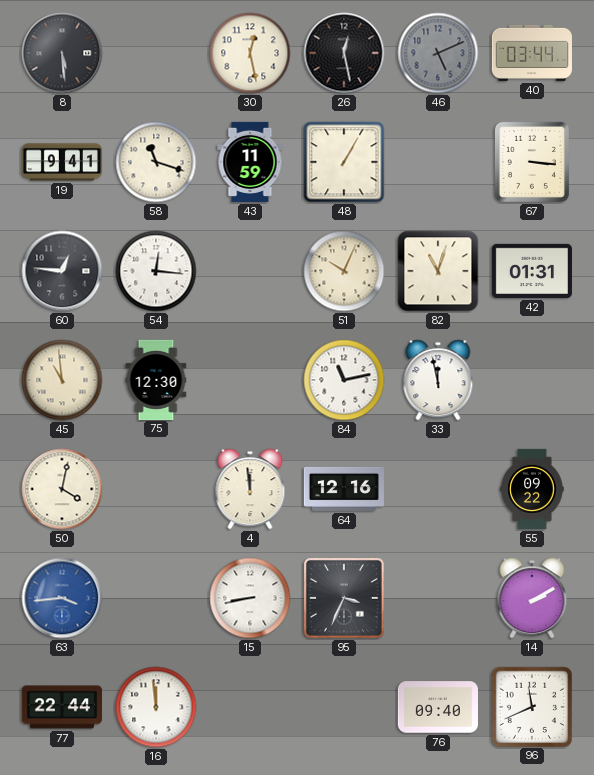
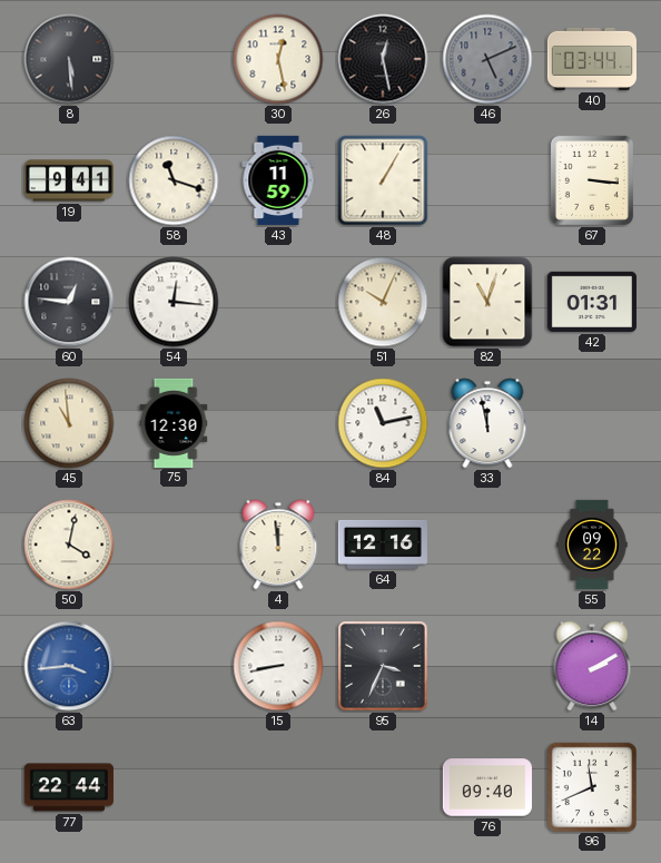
16: 11:59 -> none
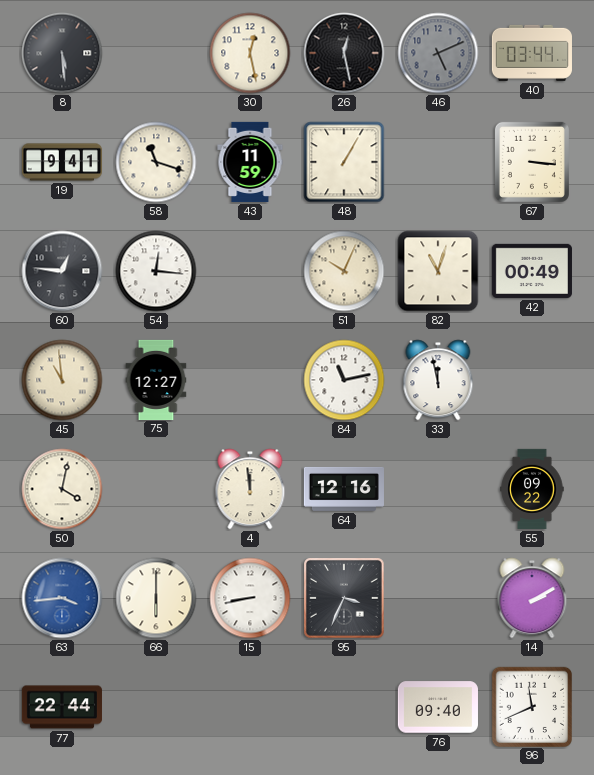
42: 01:31 -> 00:49
75: 12:30 -> 12:27
66: none -> 6:00
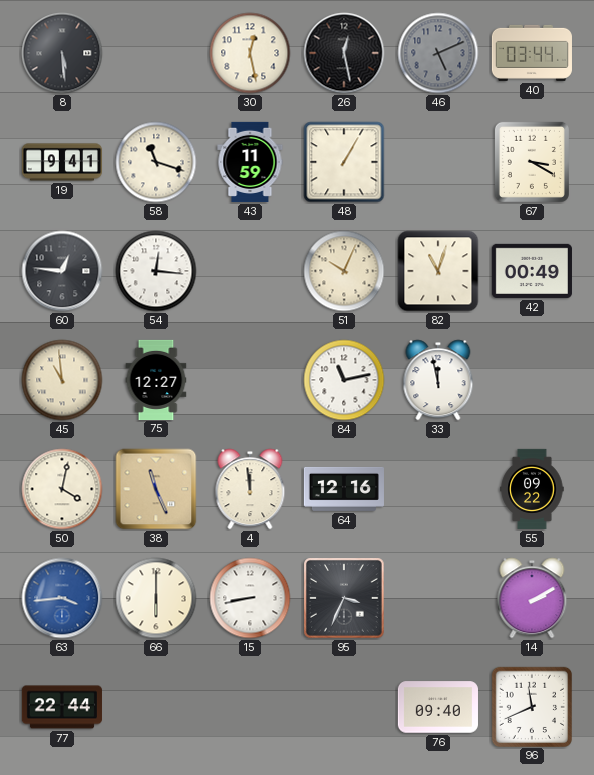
67: 3:16 -> 3:20
38: none -> 11:26
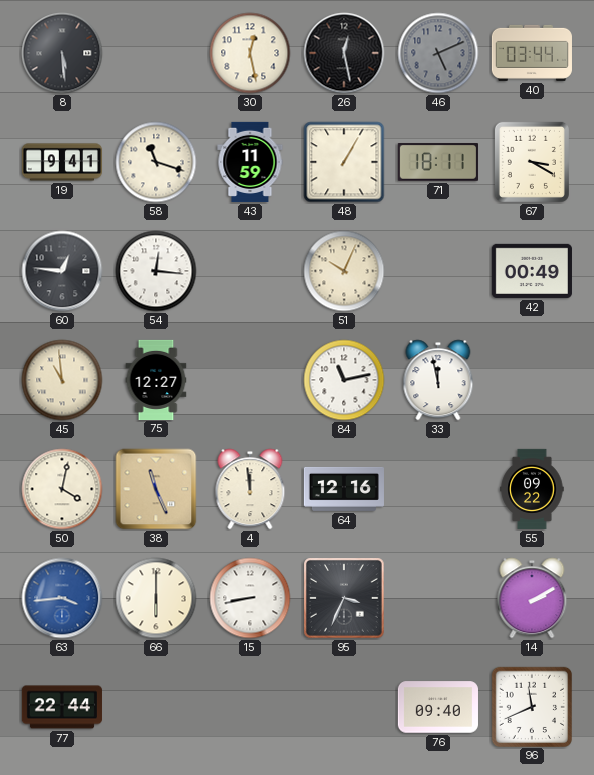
71: none -> 18:11
82: 11:03 -> none
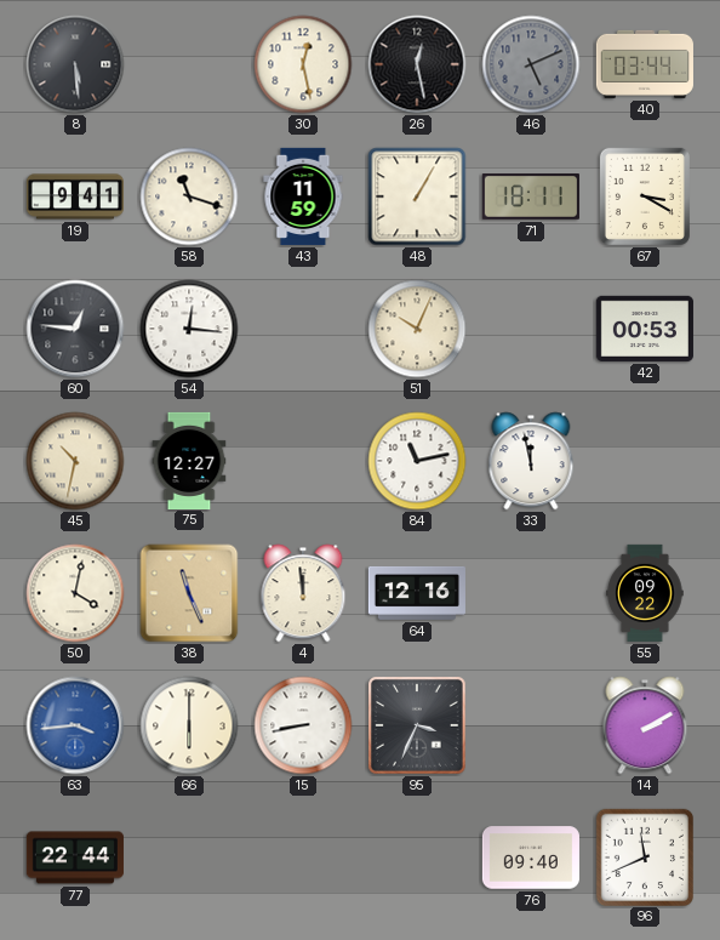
42: 00:49 -> 00:53
45: 10:59 -> 10:32
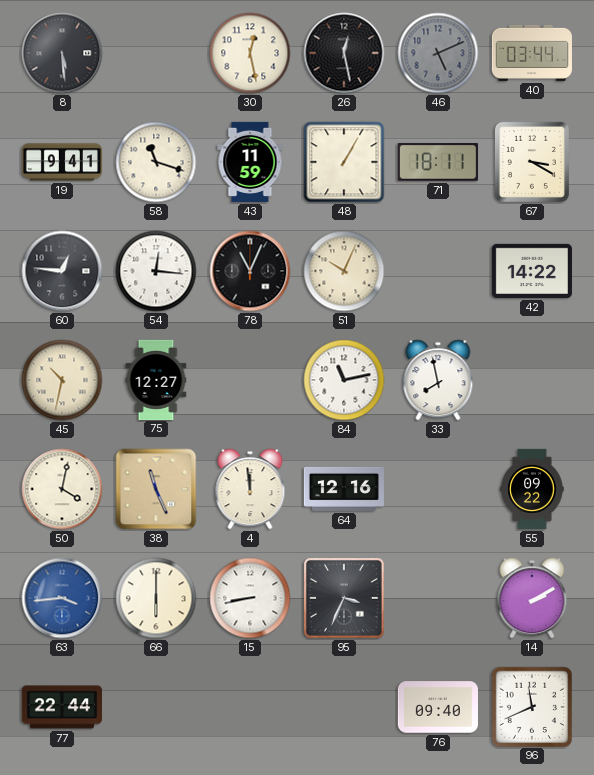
78: none -> 11:04
42: 00:53 -> 14:22
33: 11:58 -> 7:58
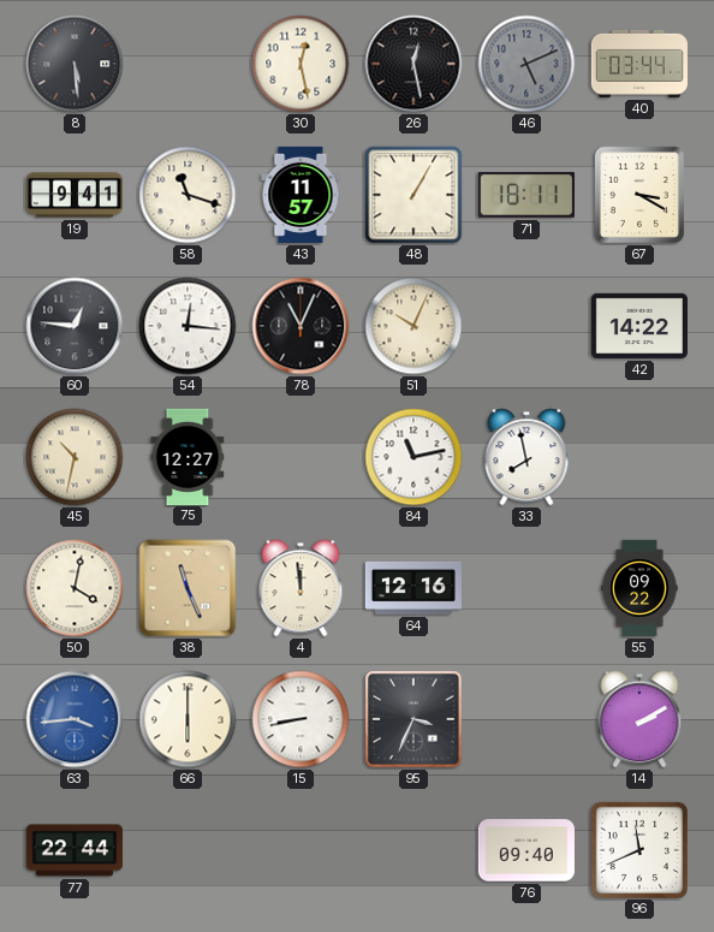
43: 11:59 -> 11:57
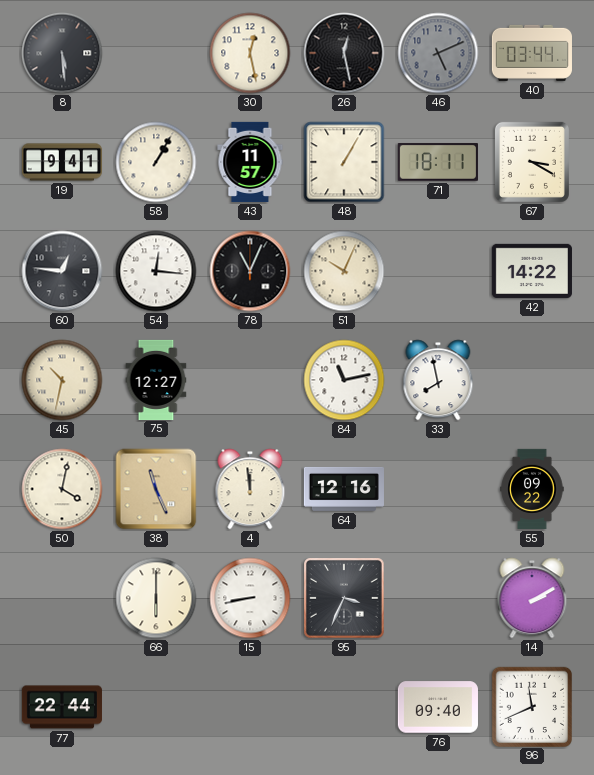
58: 11:18 -> 1:05
63: 3:44 -> none
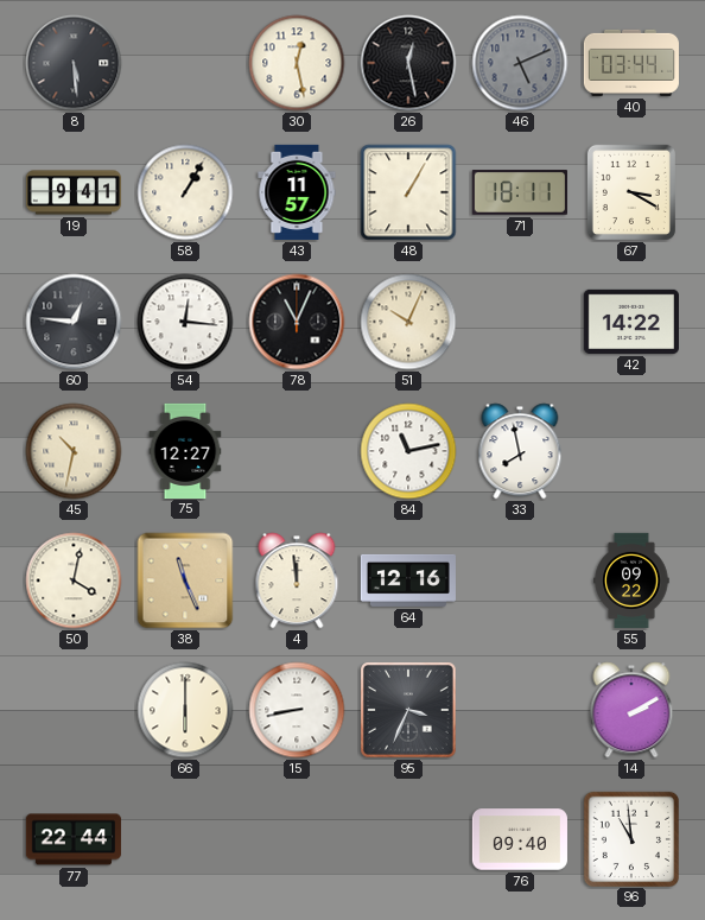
96: 11:41 -> 10:59
